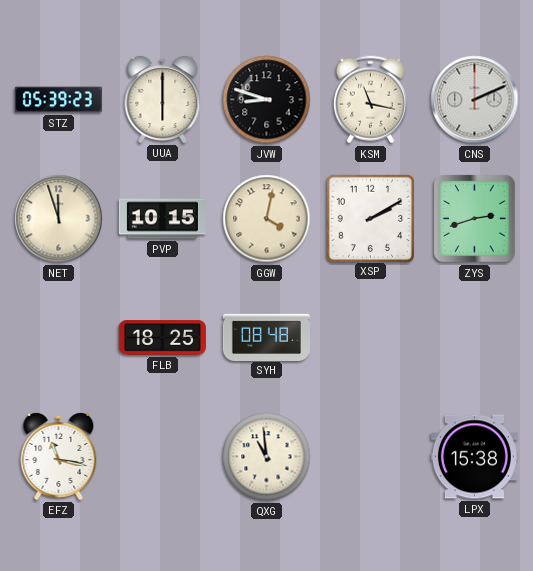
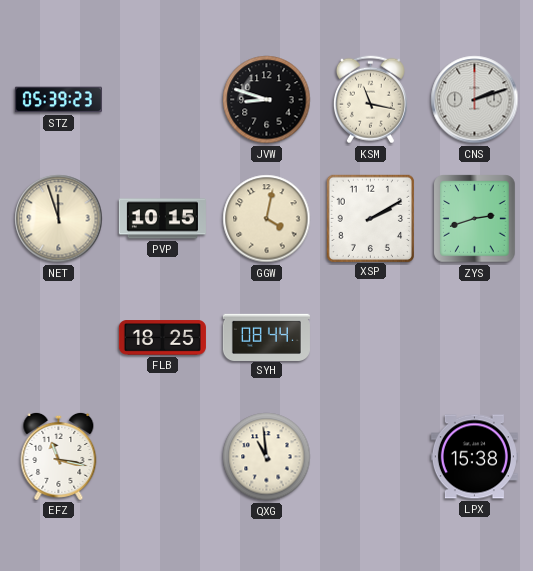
UUA: 6:00 -> none
CNS: 2:11 -> 2:12
SYH: 08:48 -> 08:44
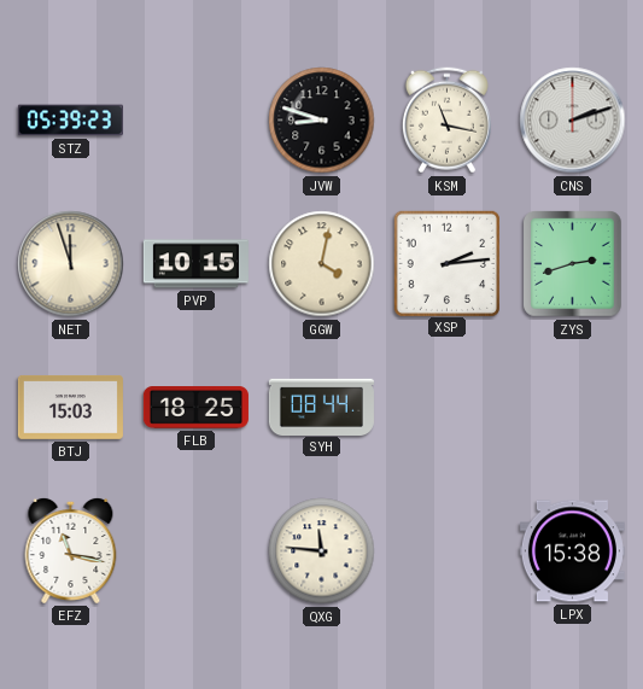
XSP: 2:10 -> 2:14
BTJ: none -> 15:03
QXG: 10:59 -> 11:46
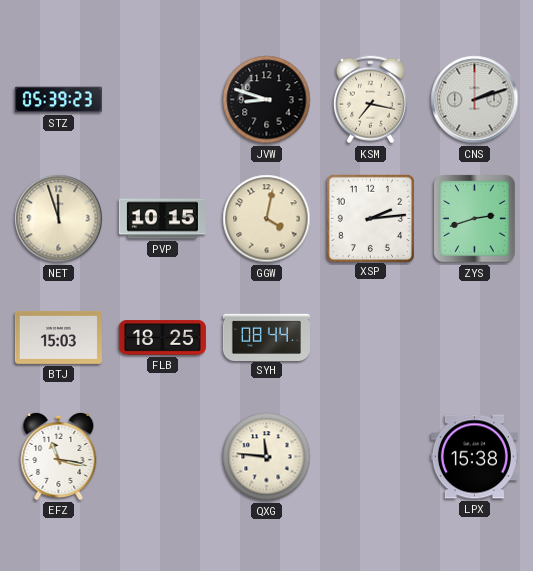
KSM: 11:17 -> 7:17
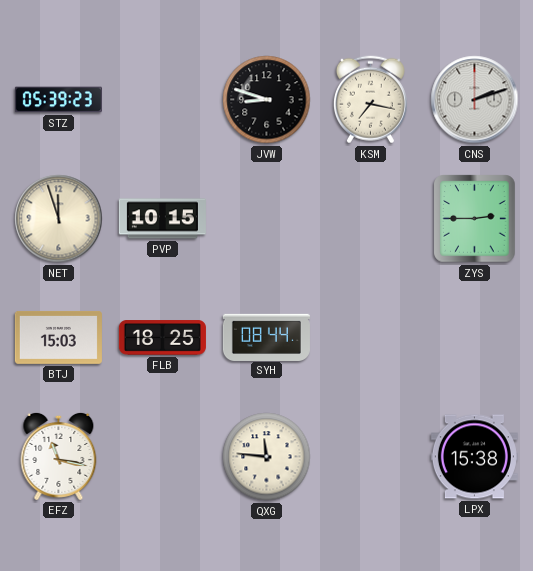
GGW: 4:02 -> none
XSP: 2:14 -> none
ZYS: 2:42 -> 2:45
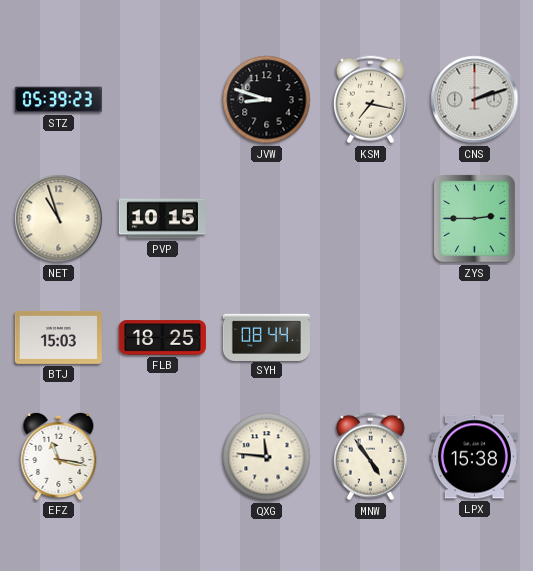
NET: 11:57 -> 10:57
MNW: none -> 4:54
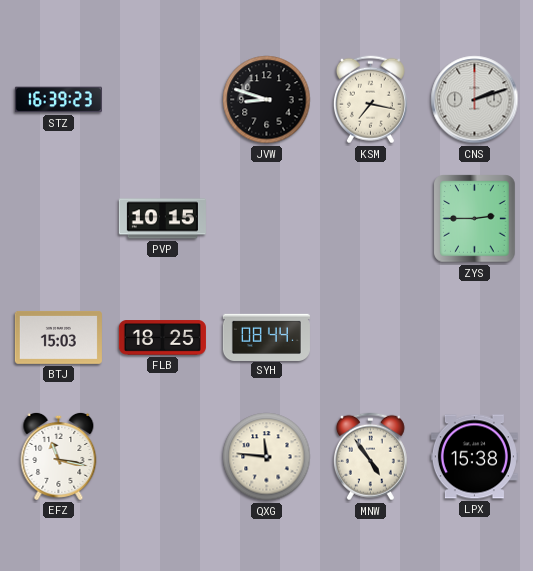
STZ: 05:39 -> 16:39
NET: 10:57 -> none
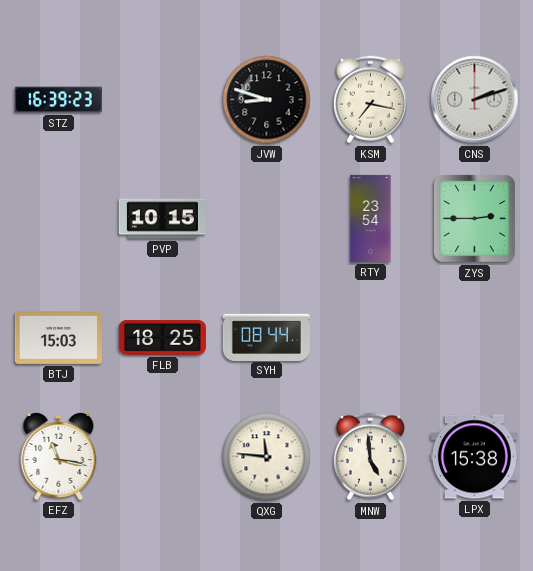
RTY: none -> 23:54
MNW: 4:54 -> 4:59
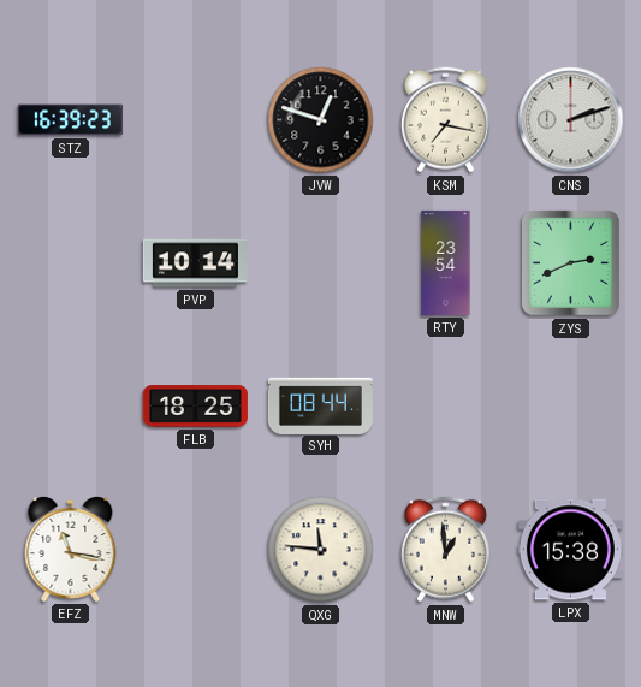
JVW: 8:48 -> 12:48
PVP: 10:15 -> 10:14
ZYS: 2:45 -> 2:41
BTJ: 15:03 -> none
MNW: 4:59 -> 12:59
